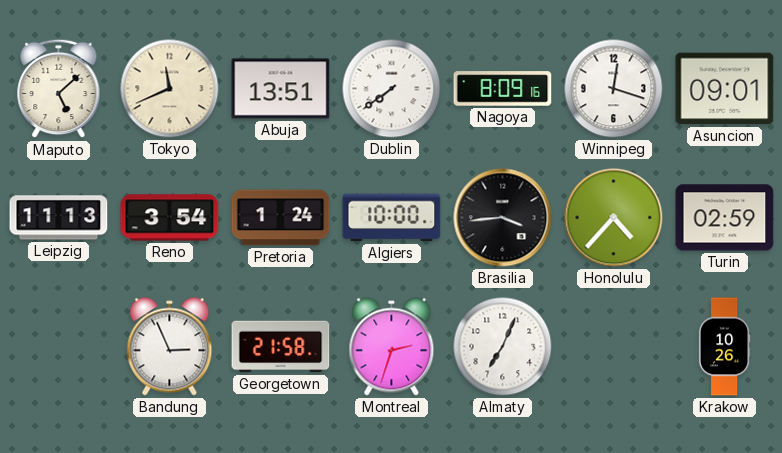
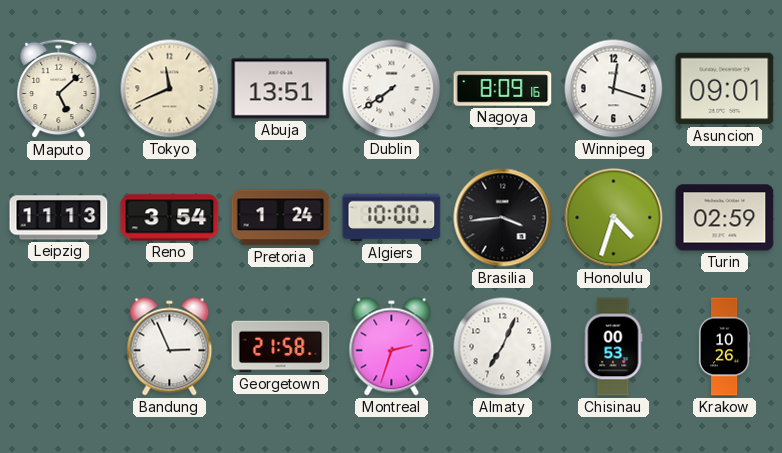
Honolulu: 4:37 -> 4:33
Chisinau: none -> 00:53
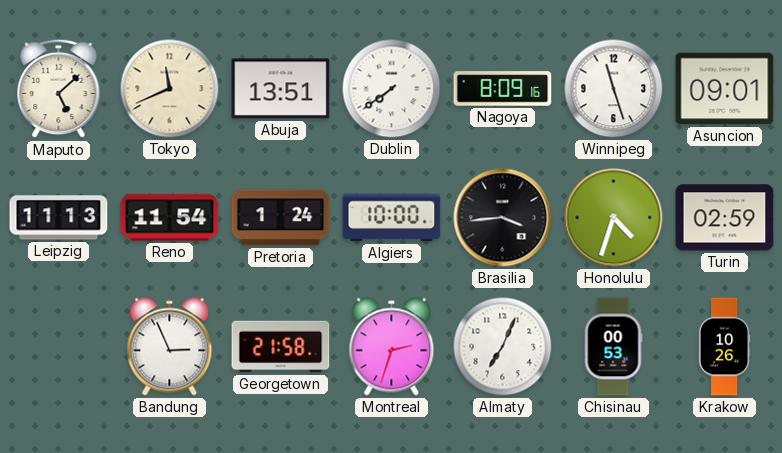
Winnipeg: 12:18 -> 11:27
Reno: 3:54 -> 11:54
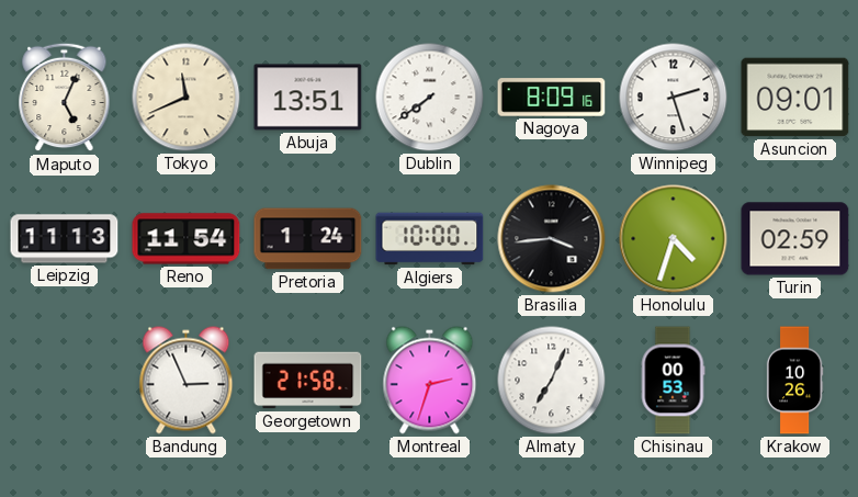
Maputo: 5:08 -> 5:04
Winnipeg: 11:27 -> 2:27
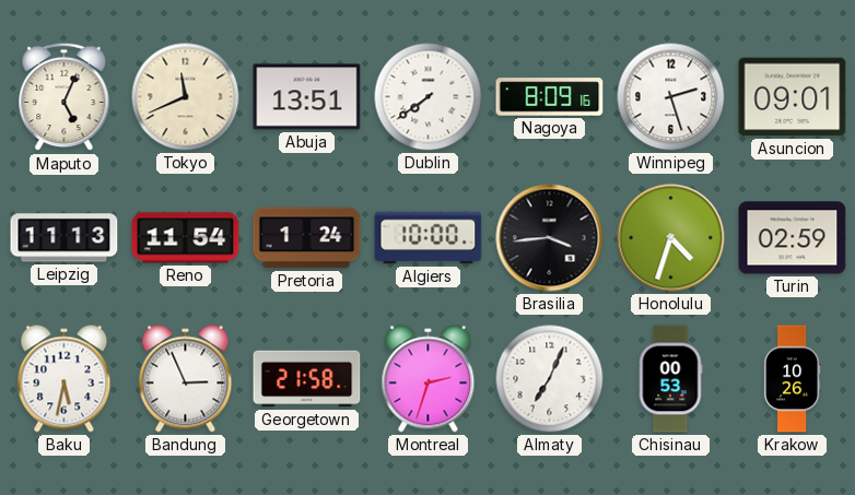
Baku: none -> 5:32
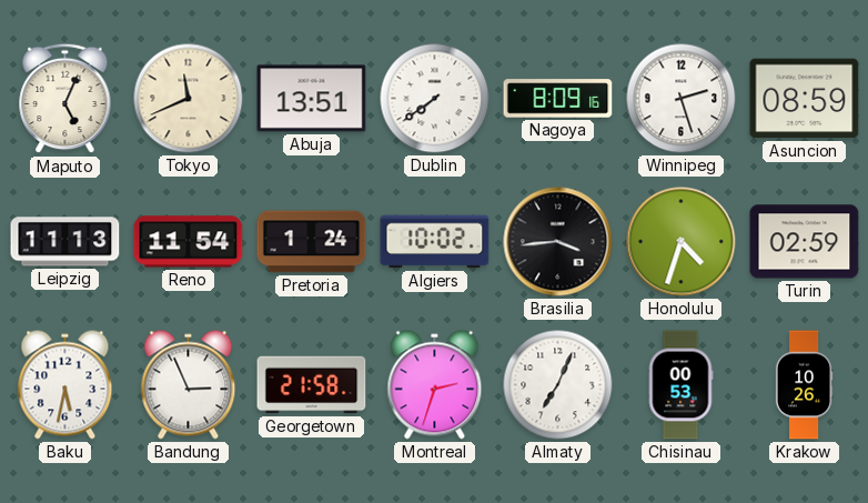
Asuncion: 09:01 -> 08:59
Algiers: 10:00 -> 10:02
